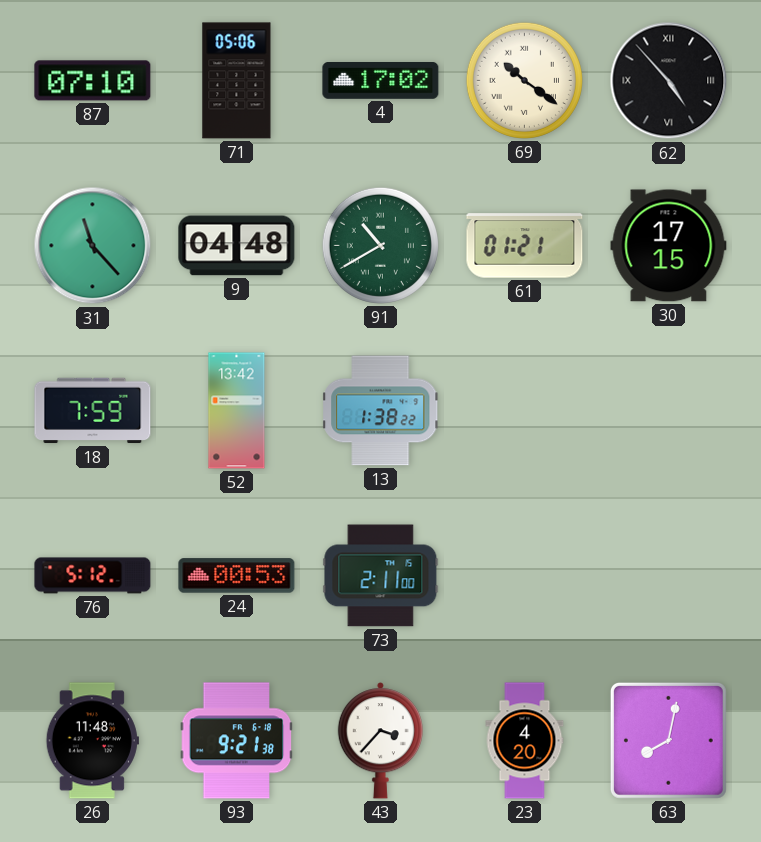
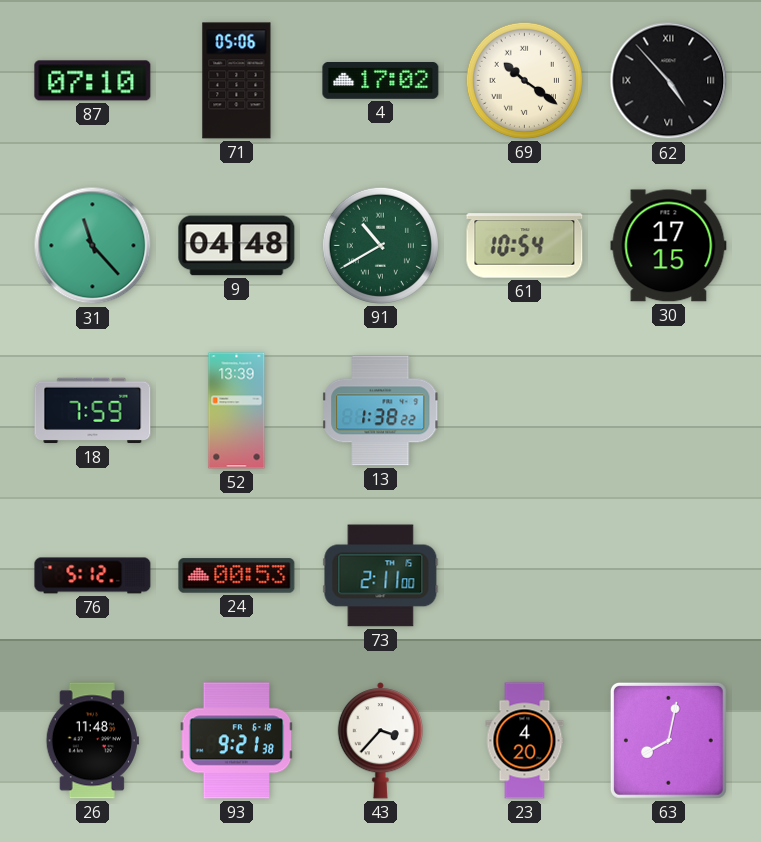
61: 01:21 -> 10:54
52: 13:42 -> 13:39
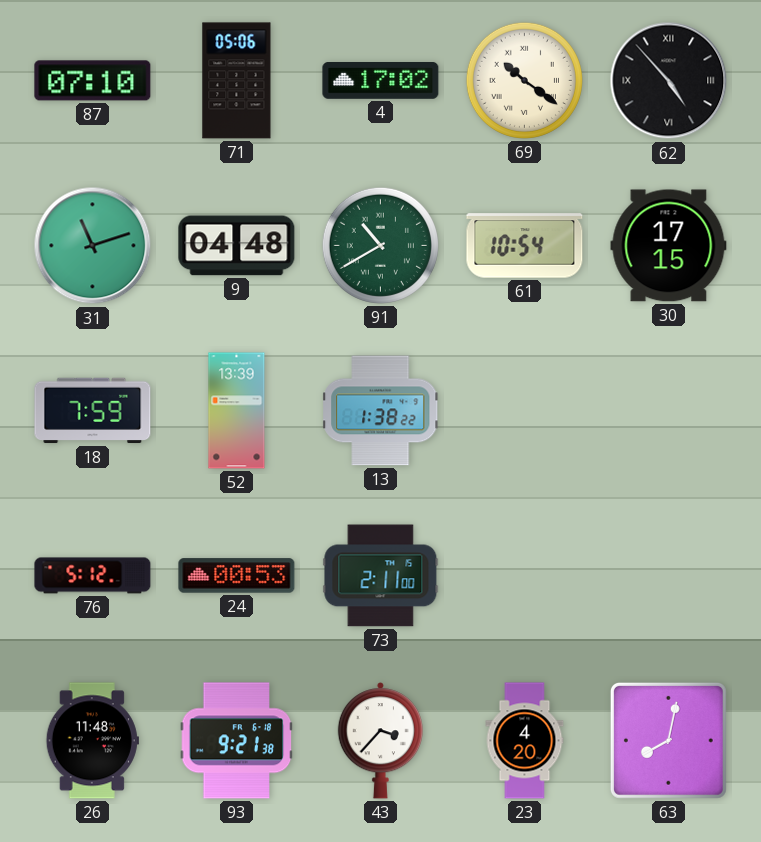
31: 11:23 -> 11:12
